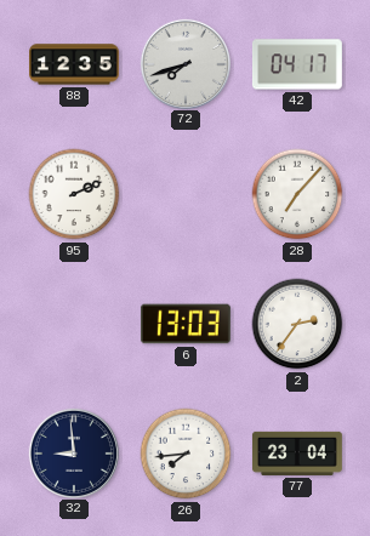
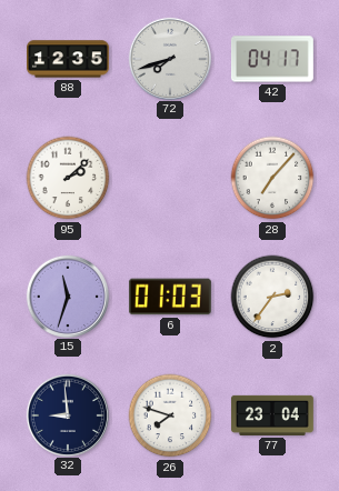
95: 2:11 -> 2:08
15: none -> 11:33
6: 13:03 -> 01:03
26: 7:44 -> 7:48
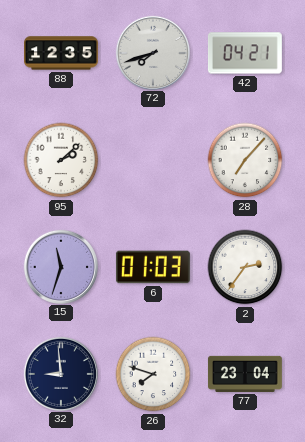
42: 04:17 -> 04:21
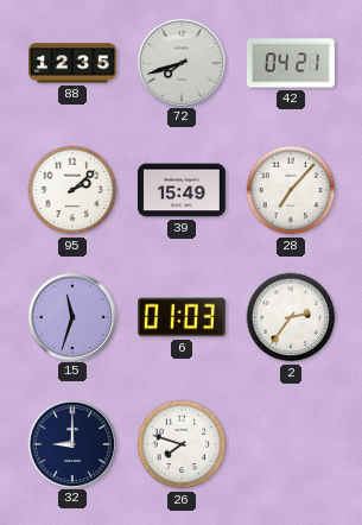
39: none -> 15:49
32: 8:59 -> 9:00
77: 23:04 -> none
